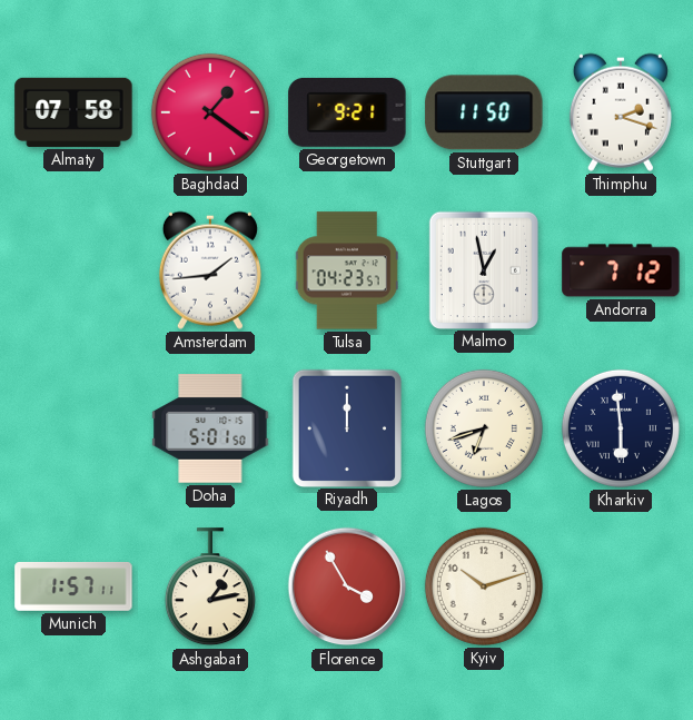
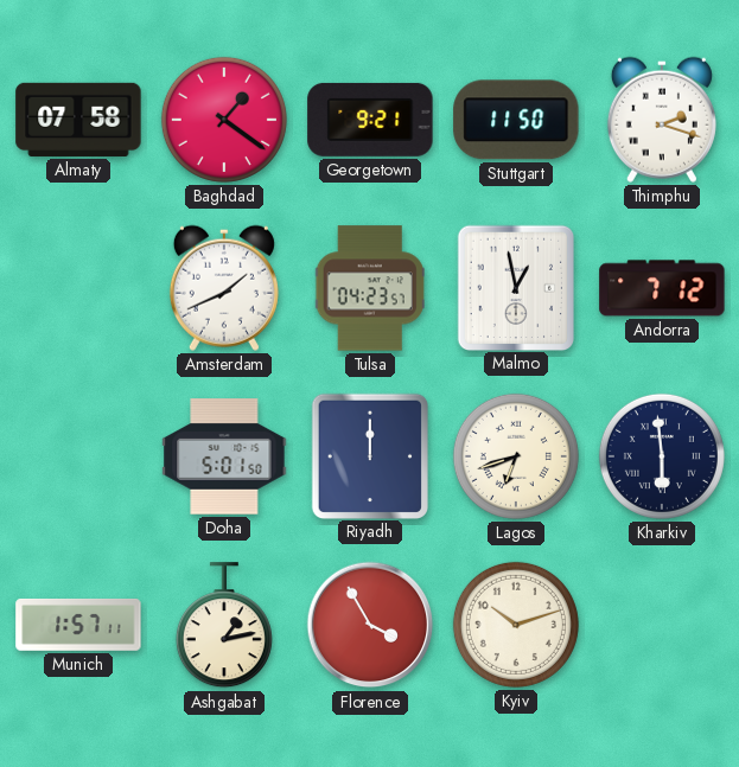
Amsterdam: 1:44 -> 1:41
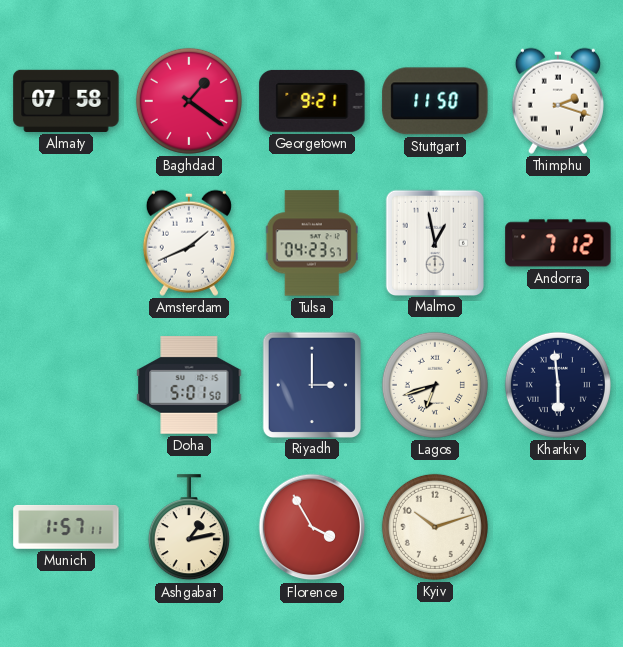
Riyadh: 12:00 -> 3:00
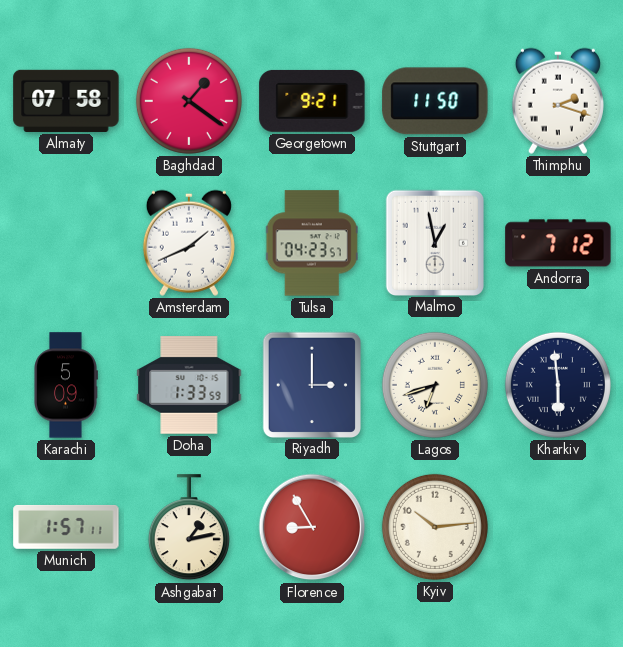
Karachi: none -> 5:09
Doha: 5:01 -> 1:33
Florence: 3:55 -> 8:55
Kyiv: 10:12 -> 10:14
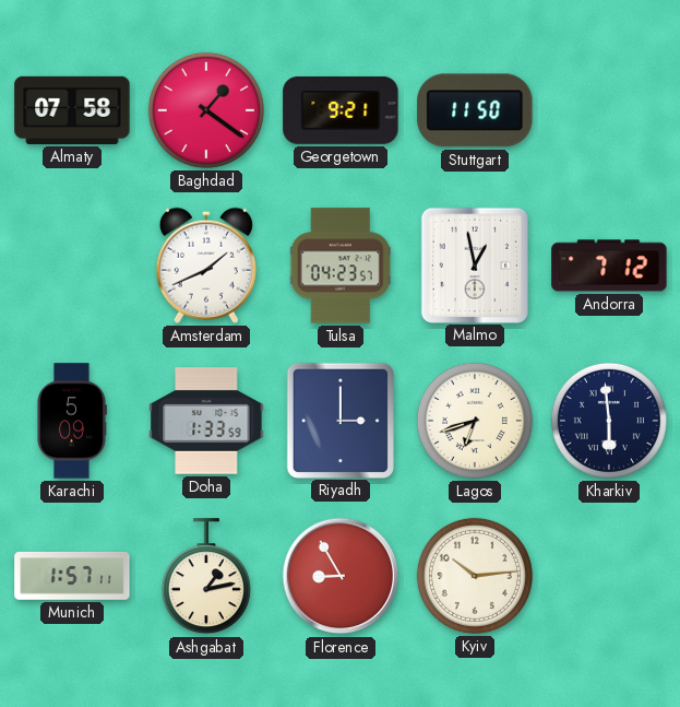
Thimphu: 2:18 -> none
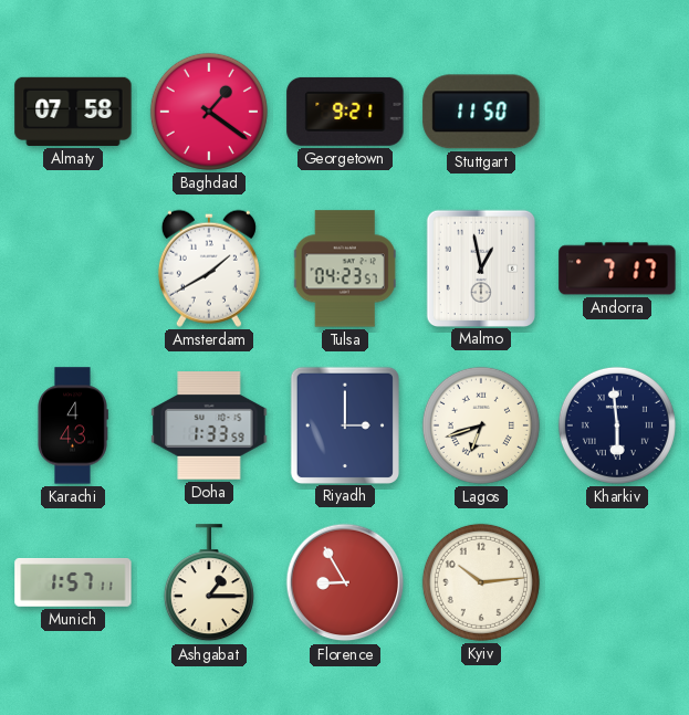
Amsterdam: 1:41 -> 1:40
Andorra: 7:12 -> 7:17
Karachi: 5:09 -> 4:43
Ashgabat: 1:13 -> 1:15
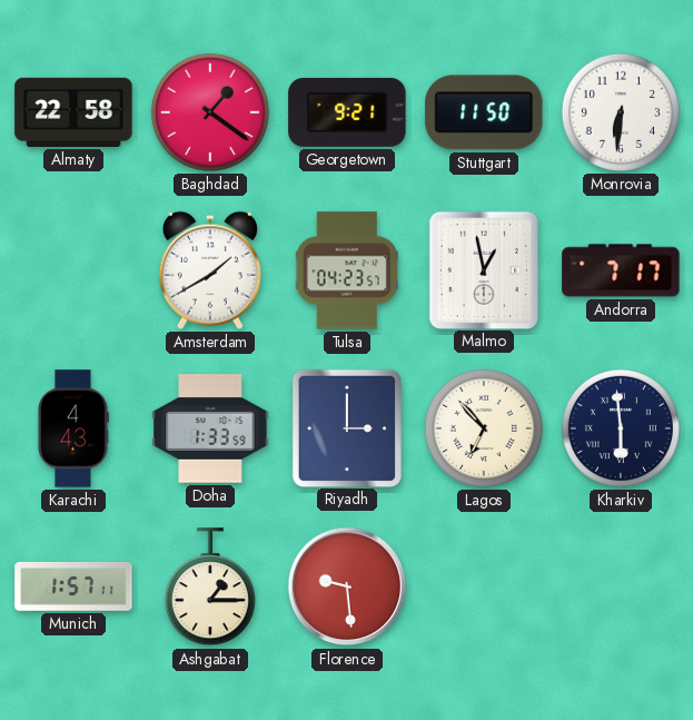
Almaty: 07:58 -> 22:58
Monrovia: none -> 6:31
Lagos: 6:42 -> 6:53
Florence: 8:55 -> 9:29
Kyiv: 10:14 -> none
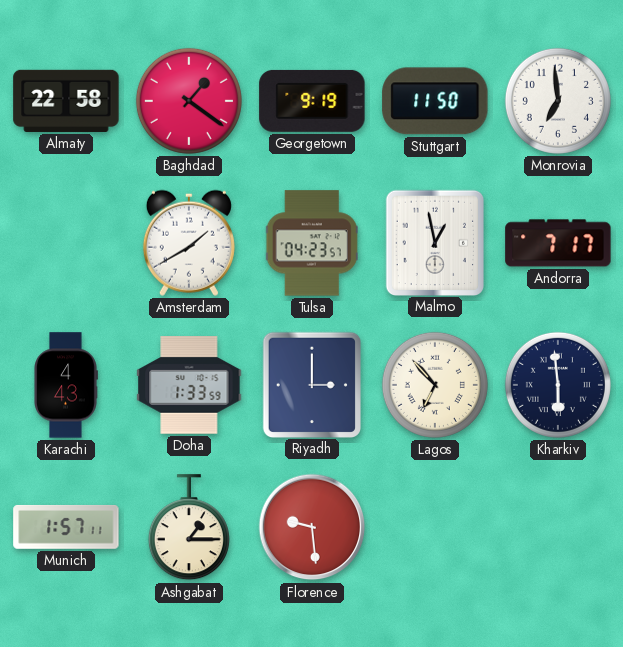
Georgetown: 9:21 -> 9:19
Monrovia: 6:31 -> 6:59
